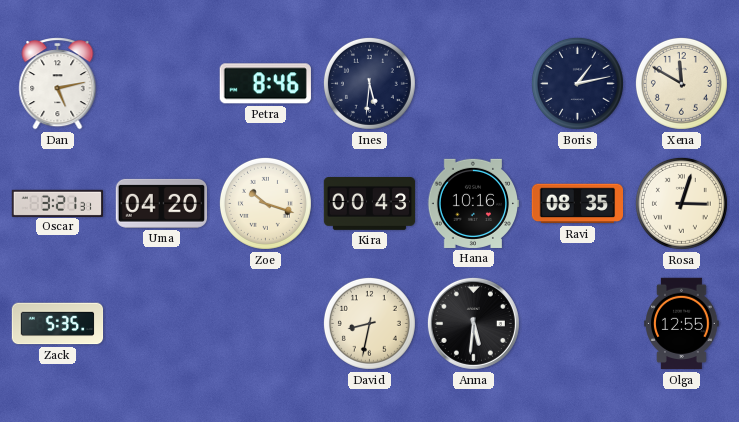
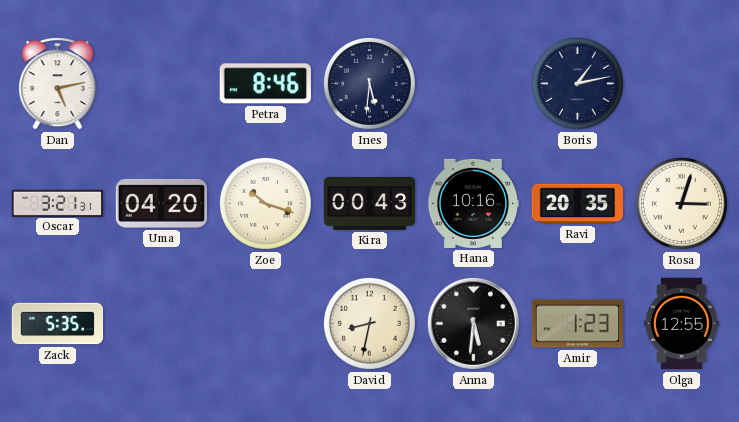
Xena: 11:50 -> none
Ravi: 08:35 -> 20:35
Amir: none -> 1:23
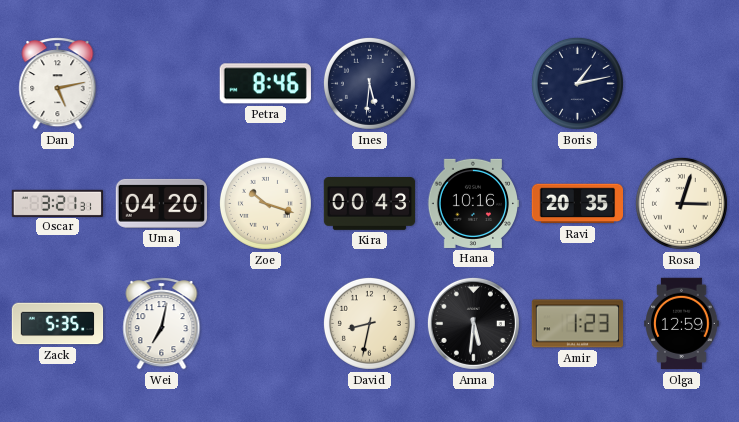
Wei: none -> 7:02
Olga: 12:55 -> 12:59
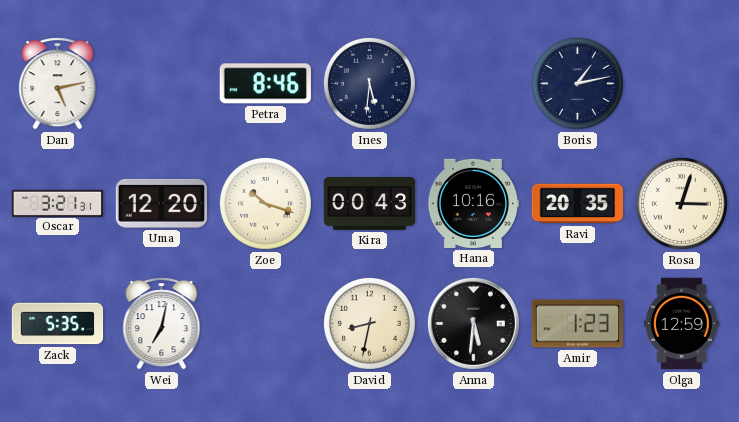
Uma: 04:20 -> 12:20
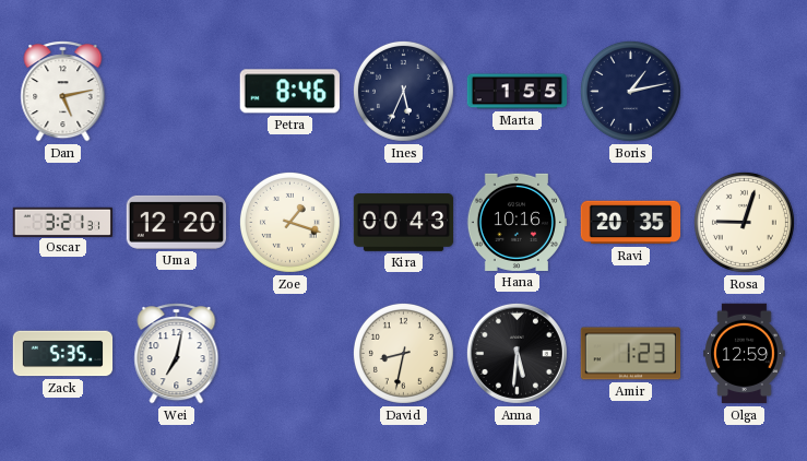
Ines: 5:31 -> 5:34
Marta: none -> 1:55
Zoe: 10:18 -> 1:18
Rosa: 3:03 -> 9:03
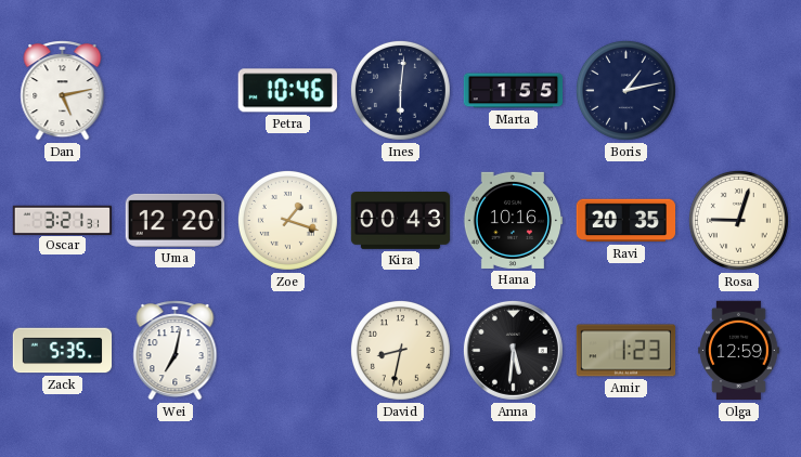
Petra: 8:46 -> 10:46
Ines: 5:34 -> 6:01
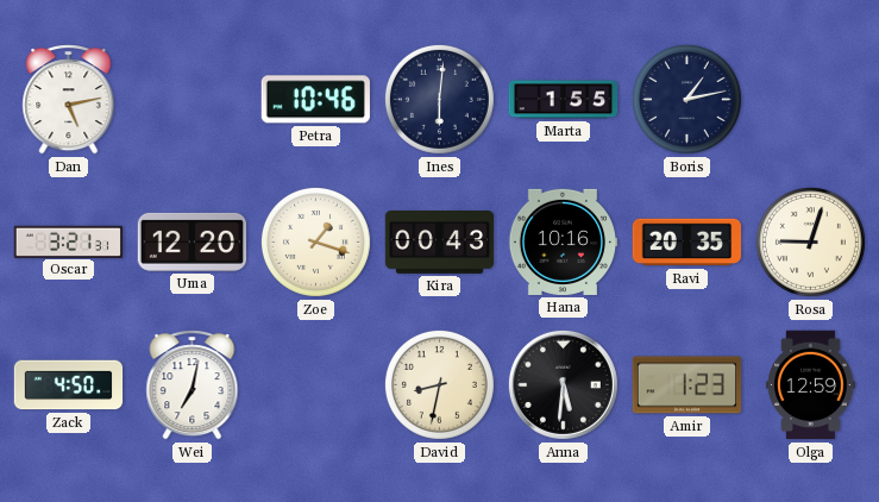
Zack: 5:35 -> 4:50
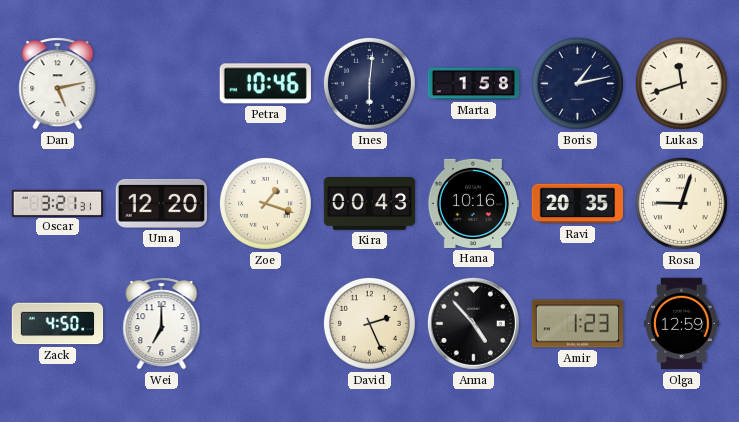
Marta: 1:55 -> 1:58
Lukas: none -> 11:42
Wei: 7:02 -> 7:00
David: 8:32 -> 2:26
Anna: 5:31 -> 4:53
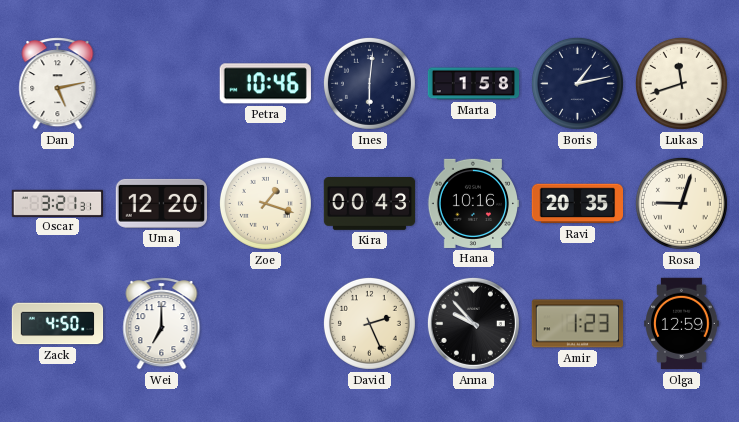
Anna: 4:53 -> 9:53
